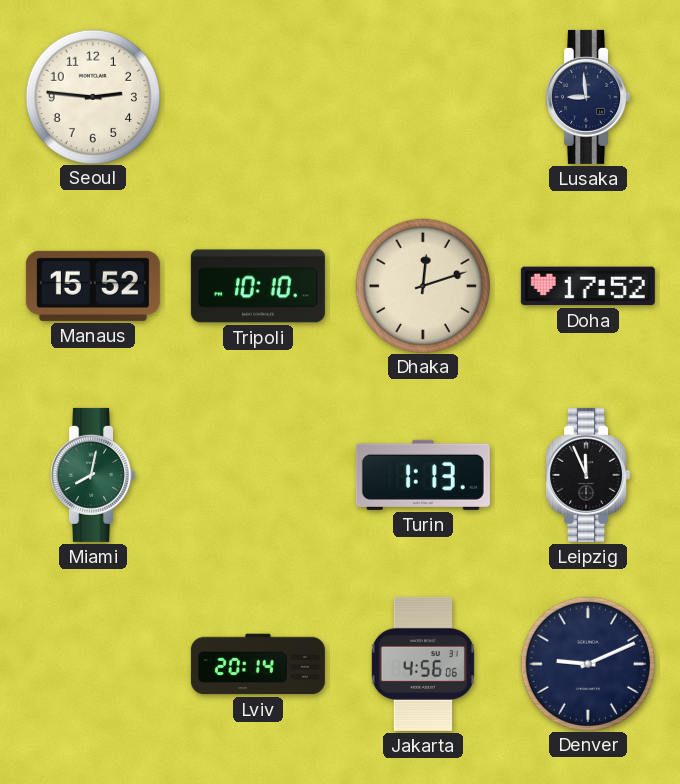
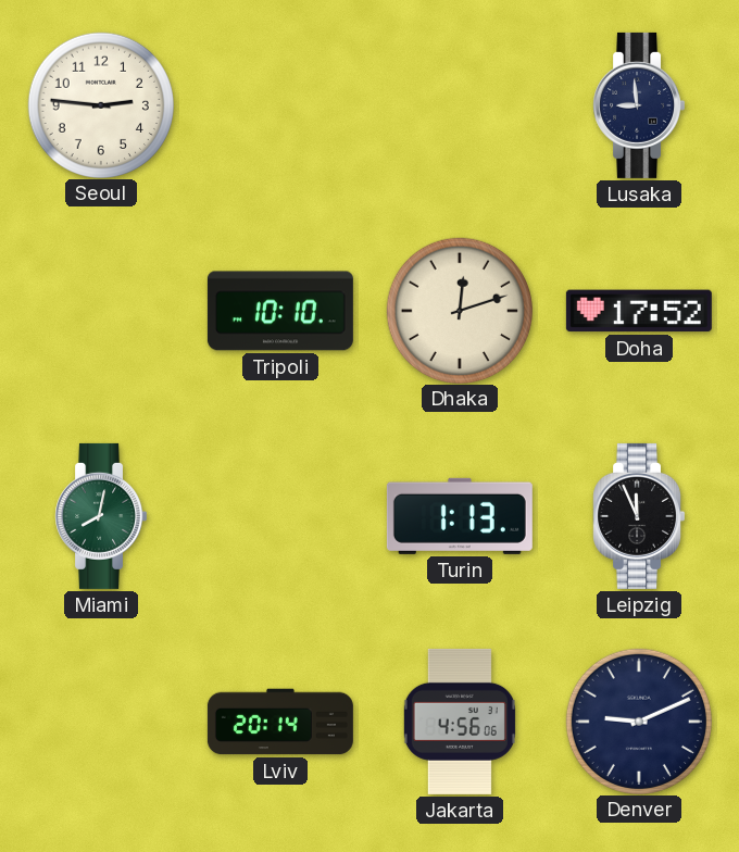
Manaus: 15:52 -> none
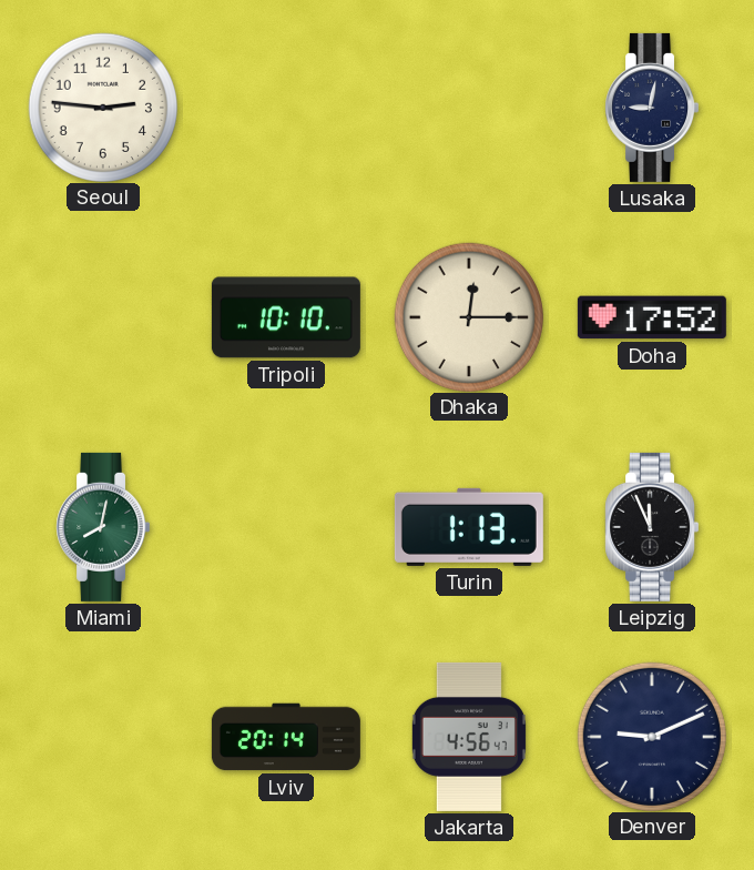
Lusaka: 8:59 -> 9:02
Dhaka: 12:12 -> 12:15
Jakarta: 4:56:06 -> 4:56:47
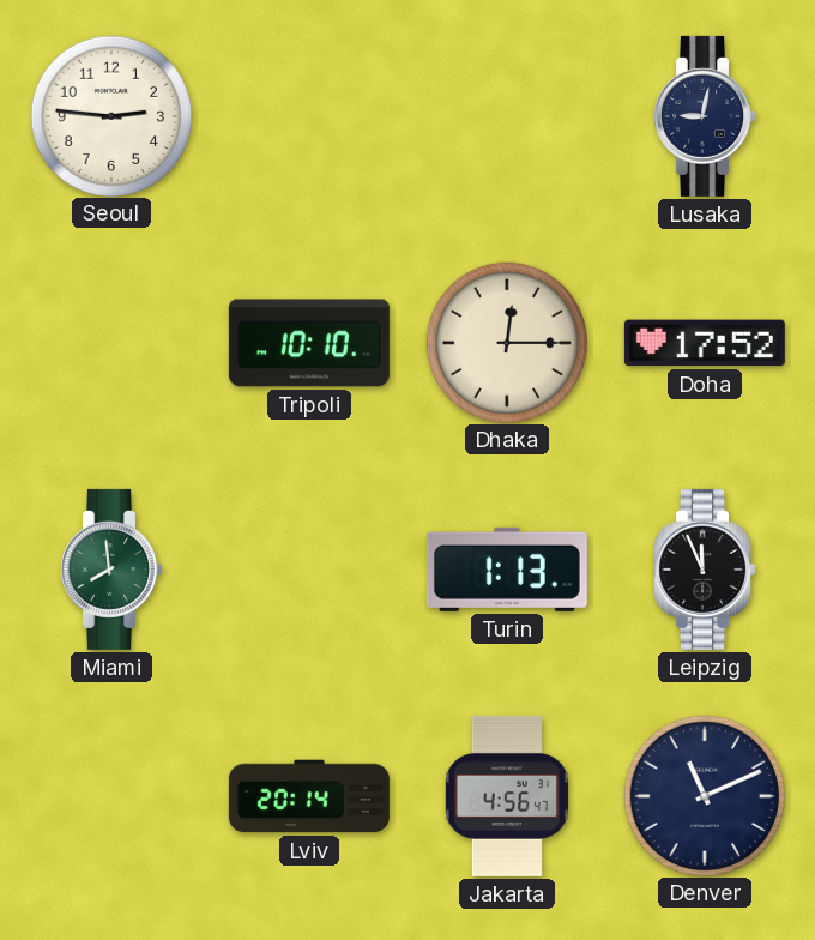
Miami: 8:02 -> 7:59
Denver: 9:11 -> 11:11
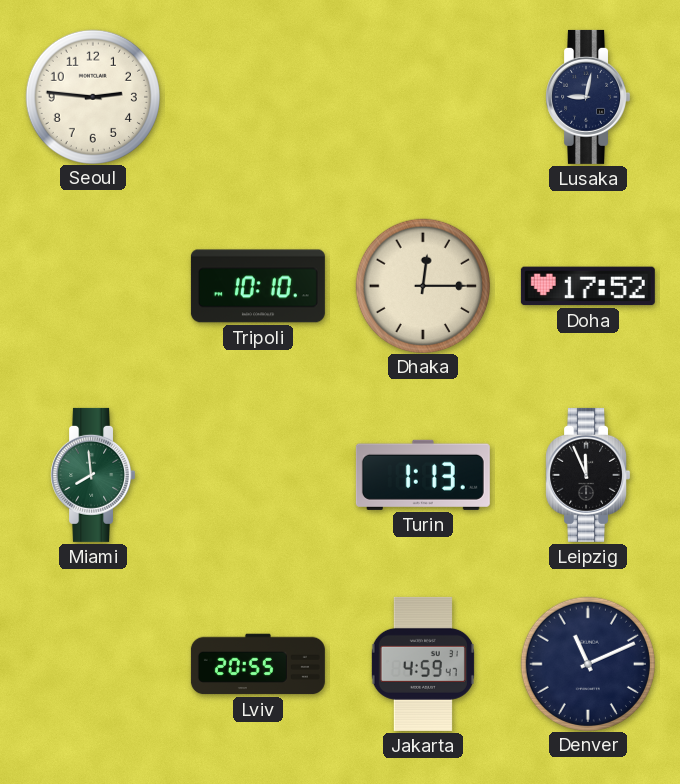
Lviv: 20:14 -> 20:55
Jakarta: 4:56 -> 4:59
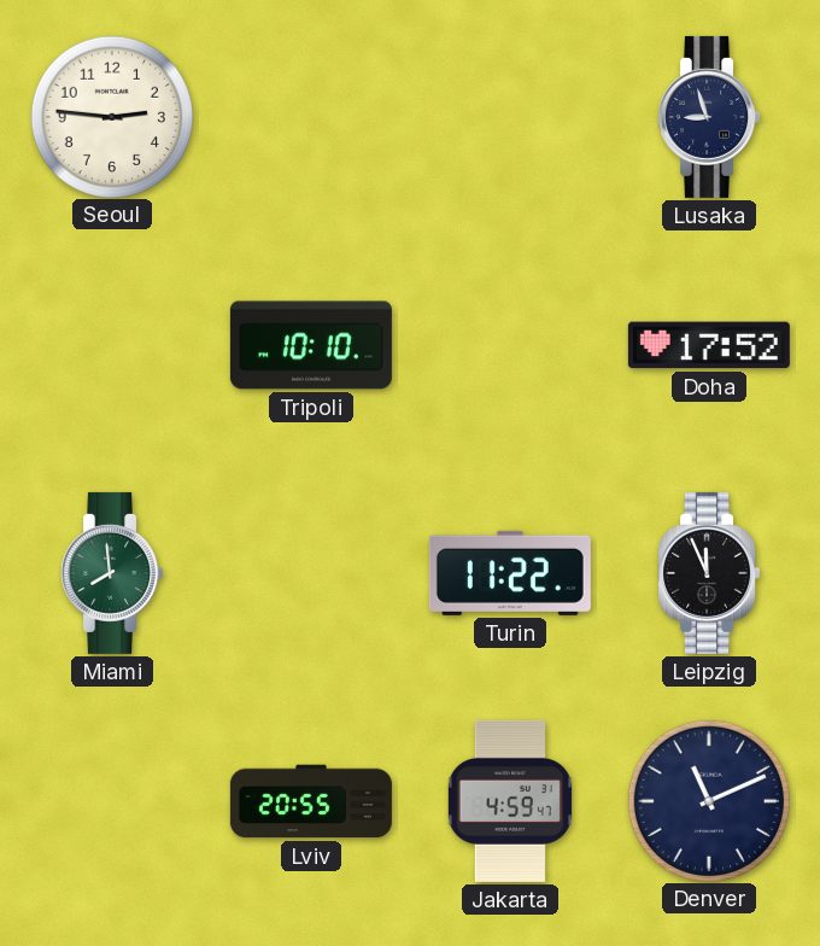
Lusaka: 9:02 -> 8:57
Dhaka: 12:15 -> none
Turin: 1:13 -> 11:22
